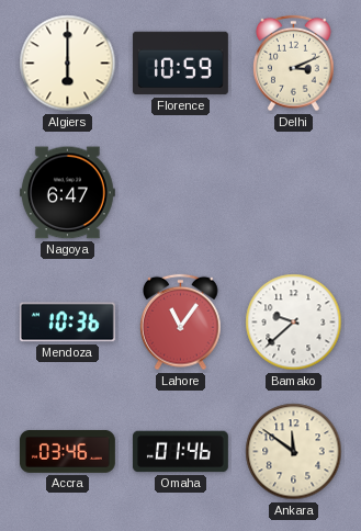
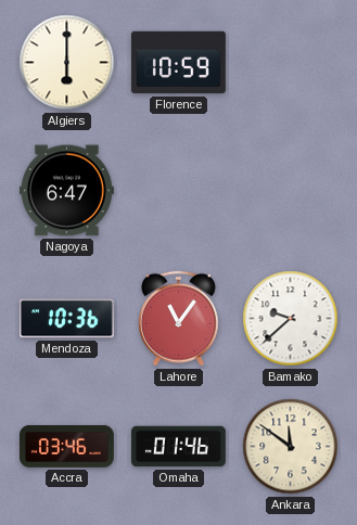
Delhi: 3:11 -> none
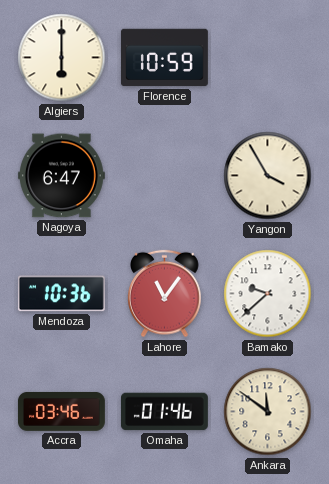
Yangon: none -> 3:55
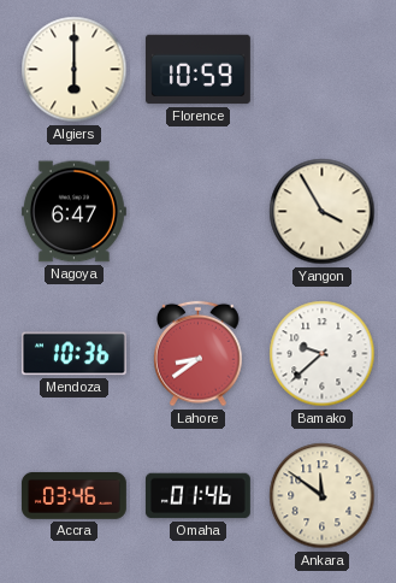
Lahore: 11:06 -> 8:39
